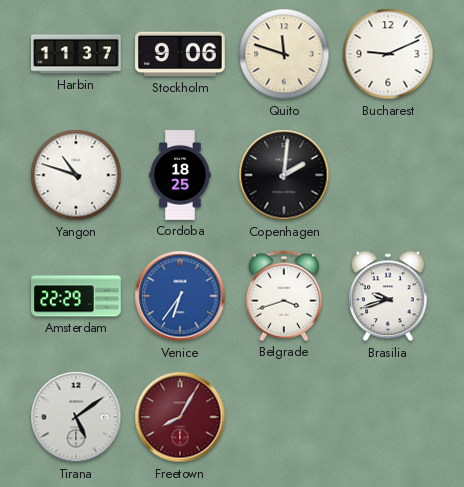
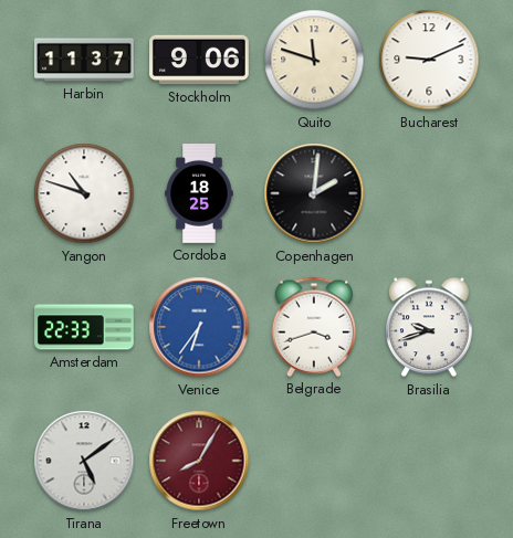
Amsterdam: 22:29 -> 22:33
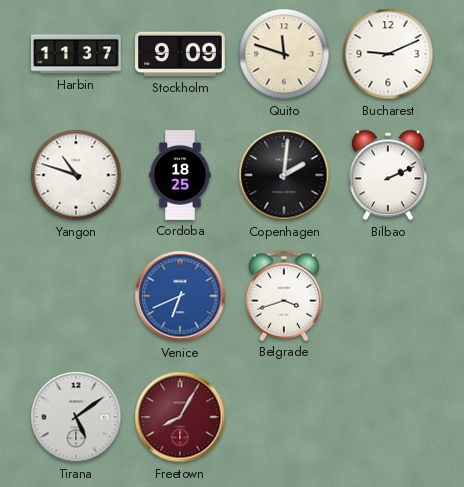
Stockholm: 9:06 -> 9:09
Bilbao: none -> 2:11
Amsterdam: 22:33 -> none
Venice: 6:36 -> 6:41
Brasilia: 9:42 -> none
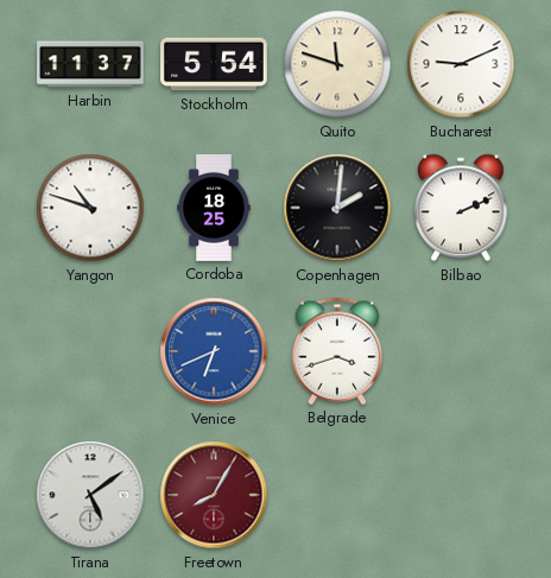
Stockholm: 9:09 -> 5:54
